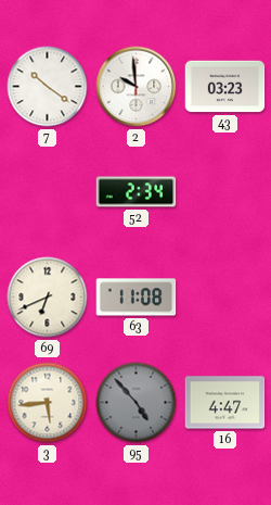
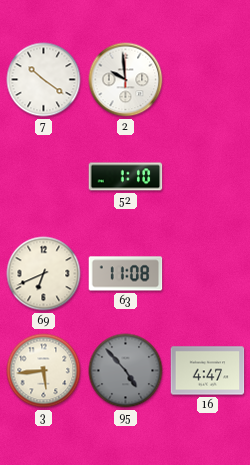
43: 03:23 -> none
52: 2:34 -> 1:10
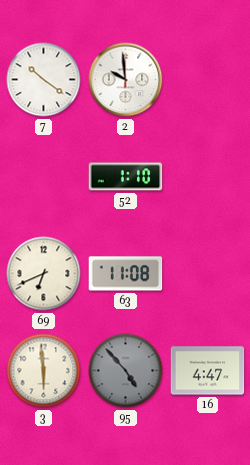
3: 5:44 -> 5:59
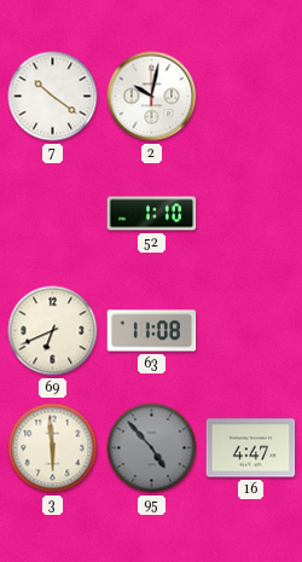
2: 9:59 -> 10:02
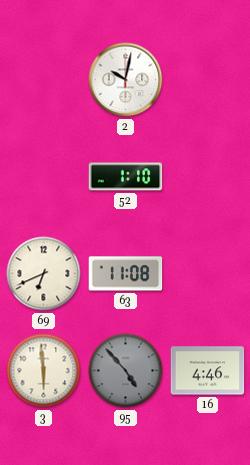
7: 10:21 -> none
16: 4:47 -> 4:46
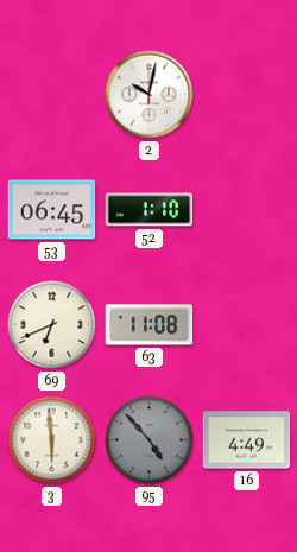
53: none -> 06:45
16: 4:46 -> 4:49
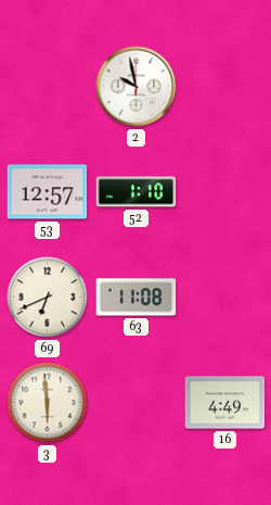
2: 10:02 -> 9:58
53: 06:45 -> 12:57
95: 4:53 -> none
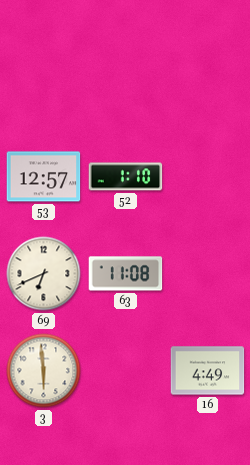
2: 9:58 -> none
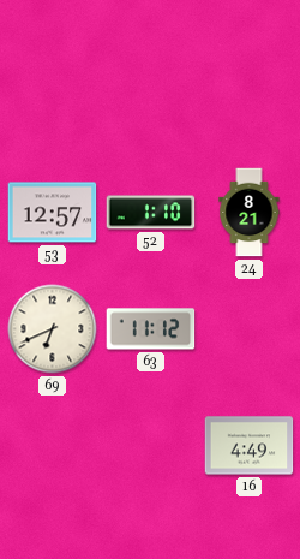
24: none -> 8:21
63: 11:08 -> 11:12
3: 5:59 -> none
